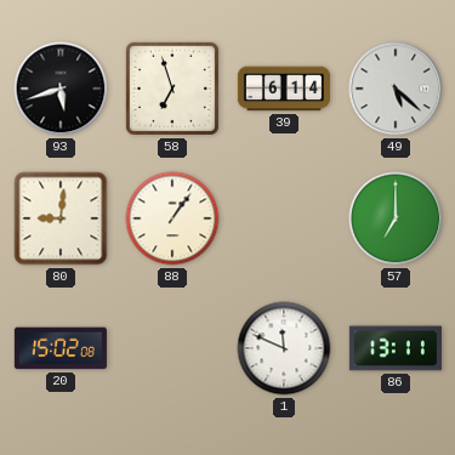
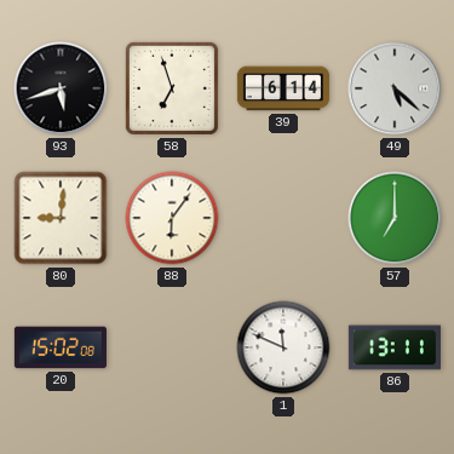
88: 1:06 -> 6:06
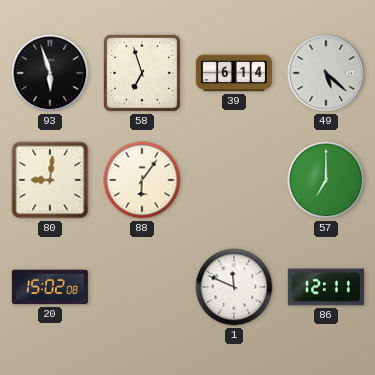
93: 5:42 -> 5:57
86: 13:11 -> 12:11
